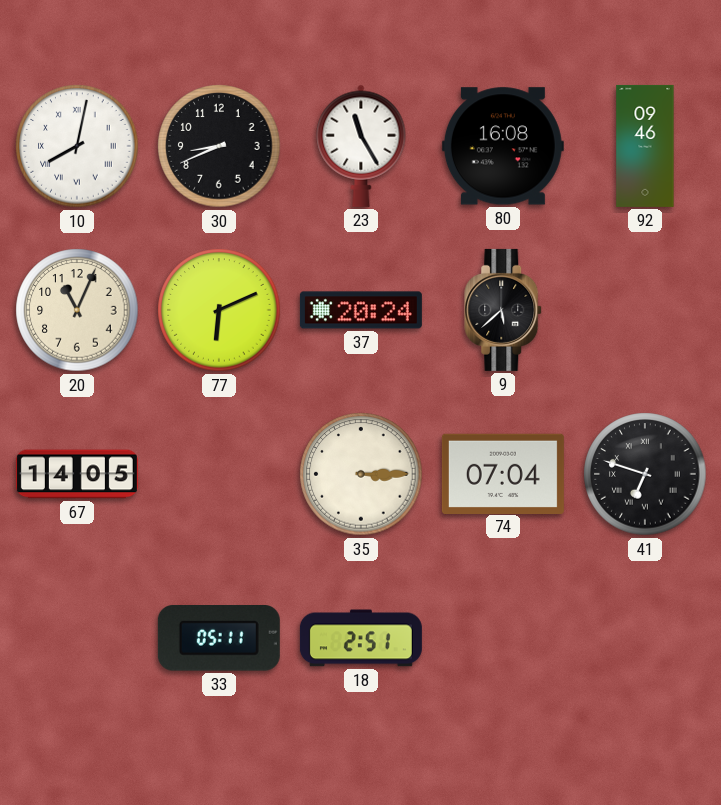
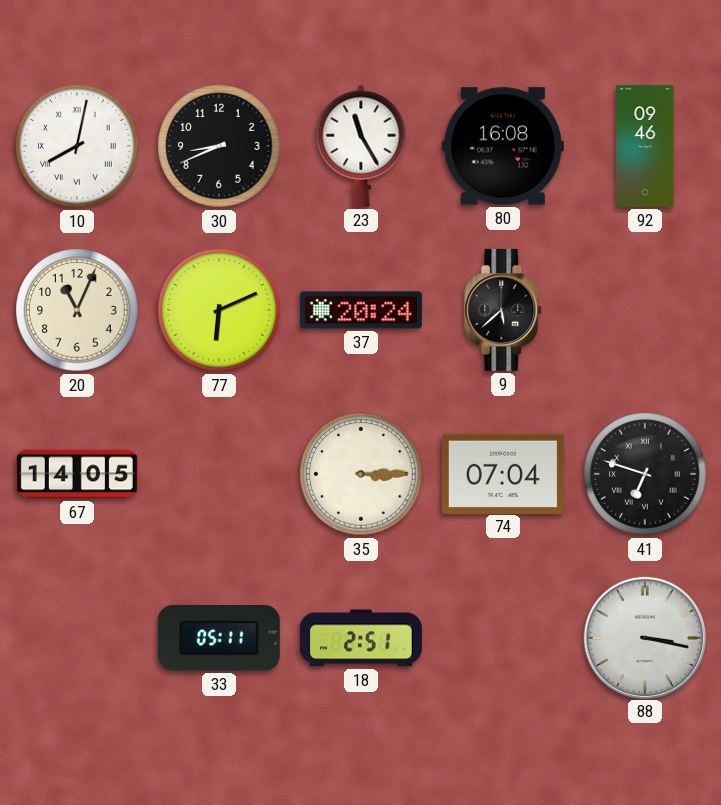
88: none -> 3:17
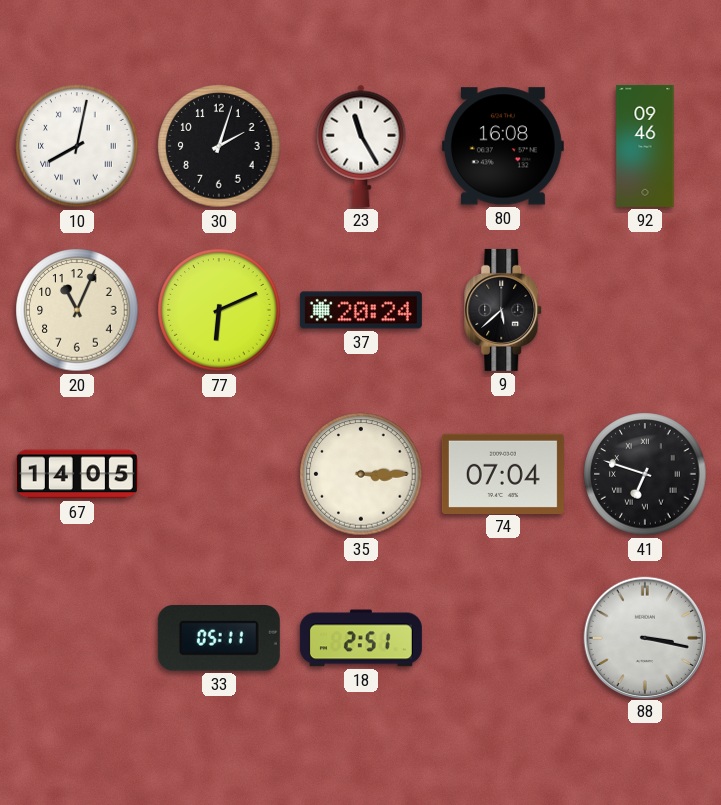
30: 8:41 -> 2:03
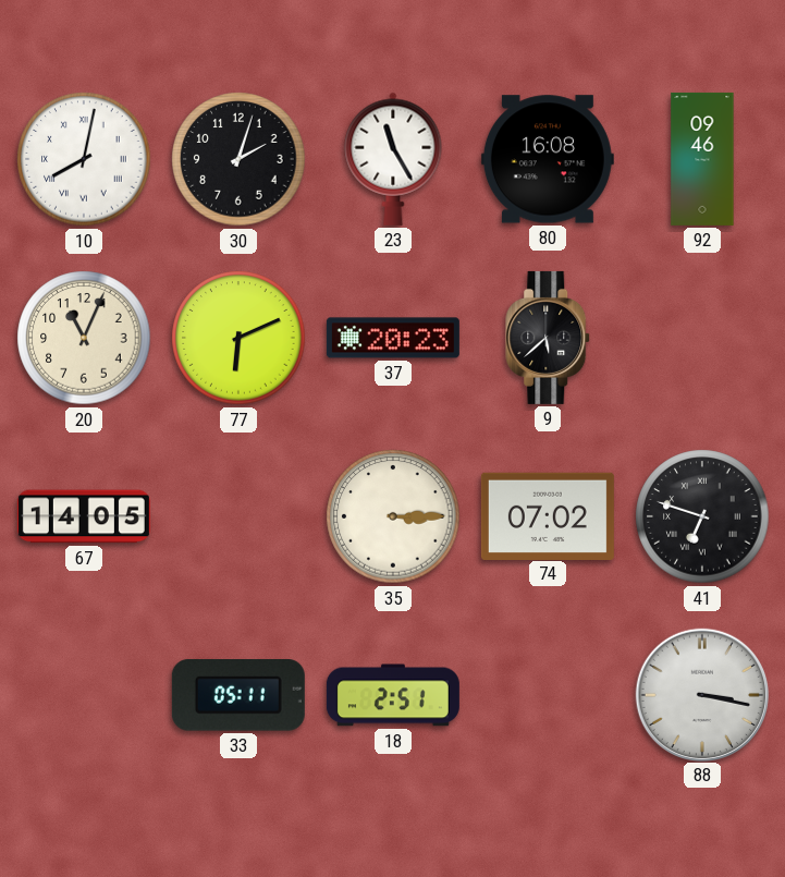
37: 20:24 -> 20:23
74: 07:04 -> 07:02
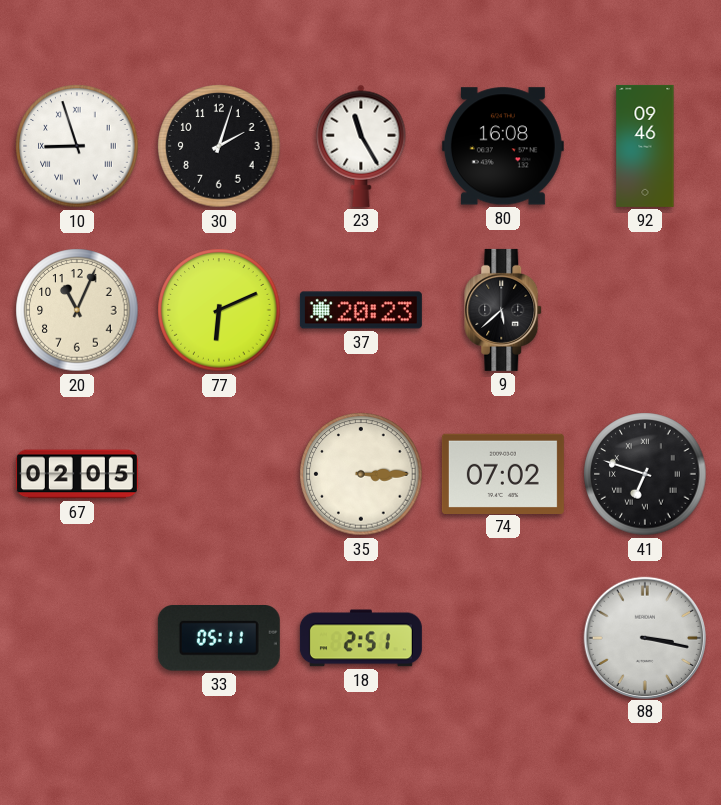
10: 8:02 -> 8:57
67: 14:05 -> 02:05
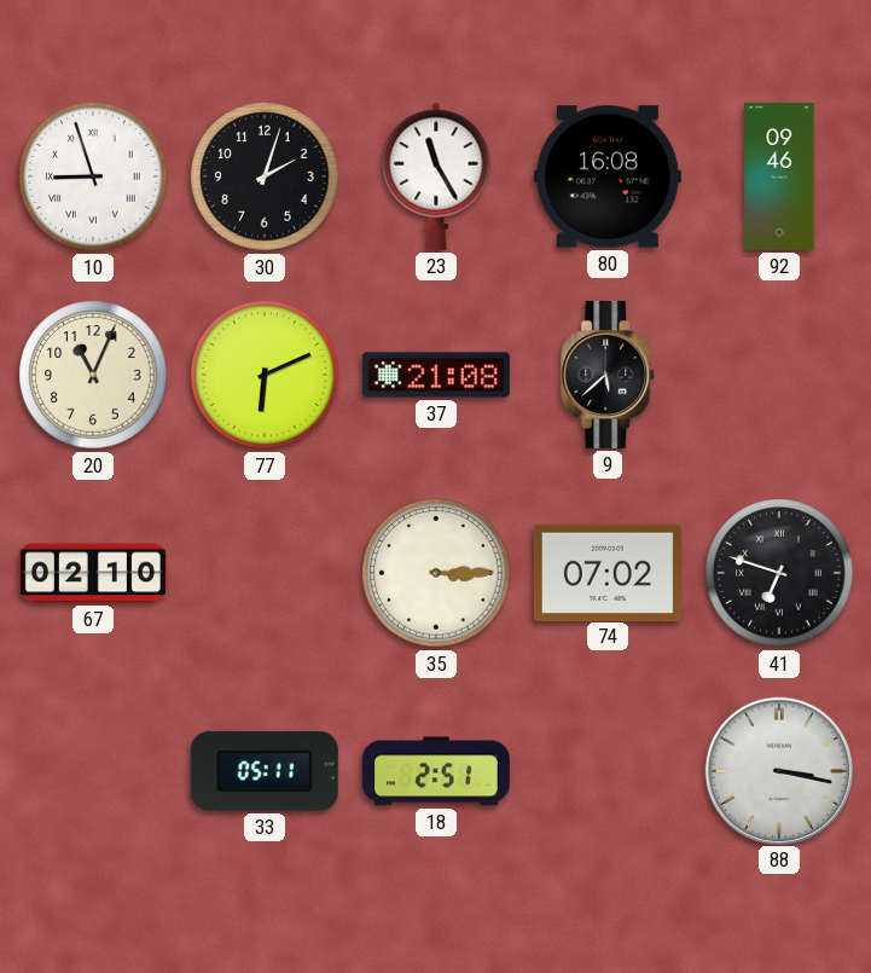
37: 20:23 -> 21:08
67: 02:05 -> 02:10
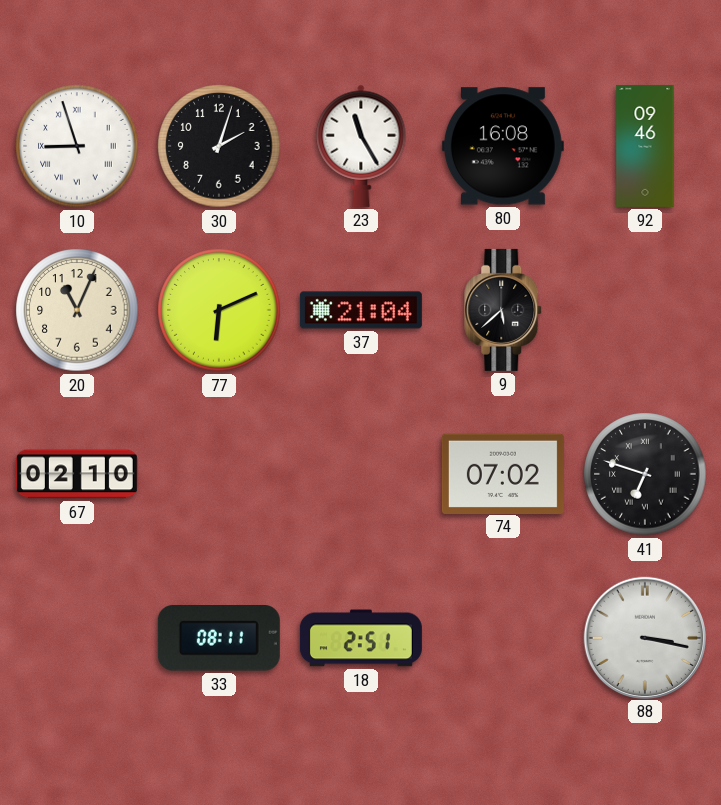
37: 21:08 -> 21:04
35: 3:15 -> none
33: 05:11 -> 08:11
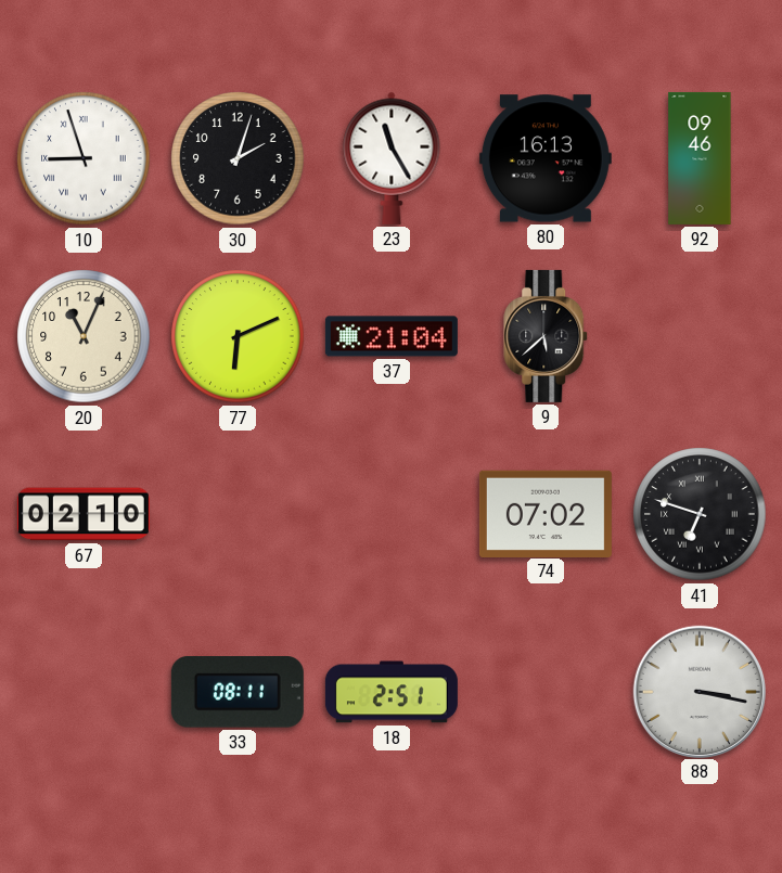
80: 16:08 -> 16:13
